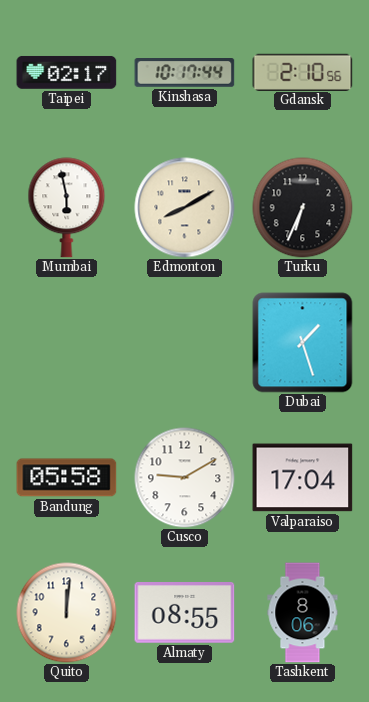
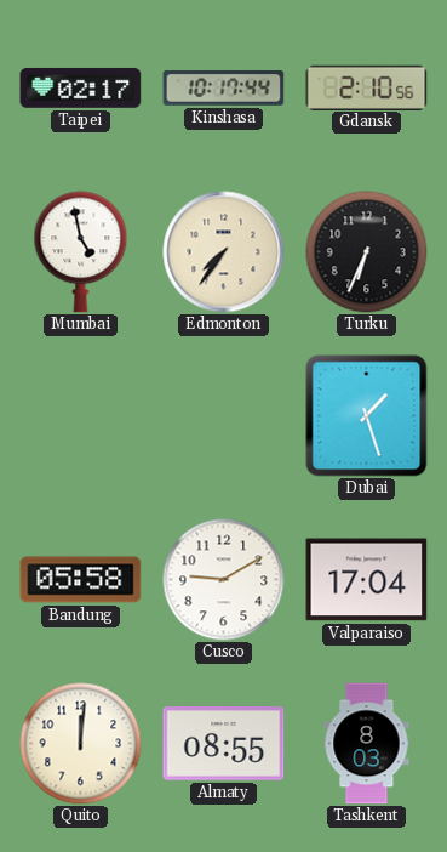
Mumbai: 5:58 -> 4:58
Edmonton: 8:10 -> 7:36
Tashkent: 8:06 -> 8:03
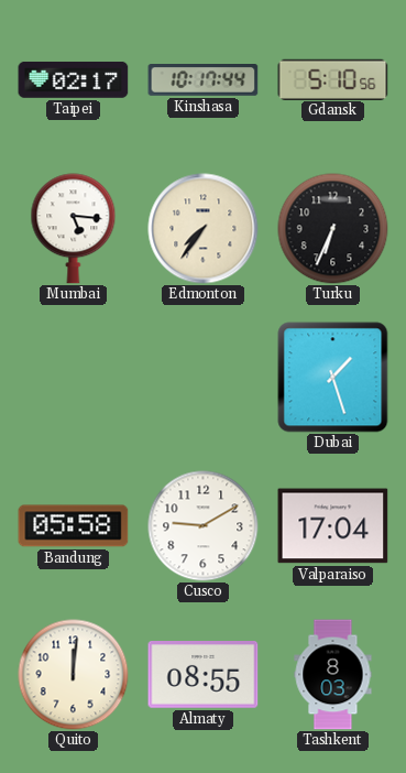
Gdansk: 2:10 -> 5:10
Mumbai: 4:58 -> 5:16
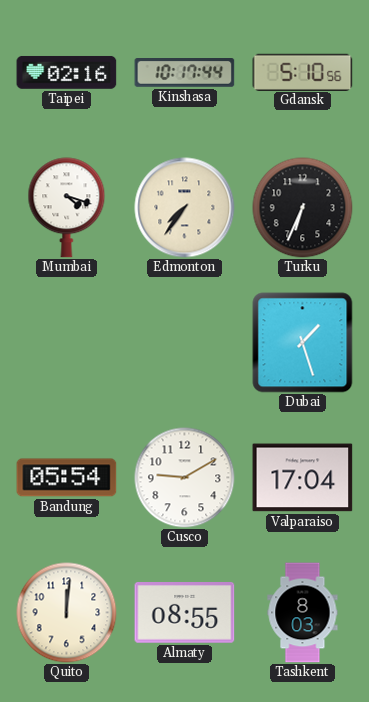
Taipei: 02:17 -> 02:16
Mumbai: 5:16 -> 4:18
Bandung: 05:58 -> 05:54
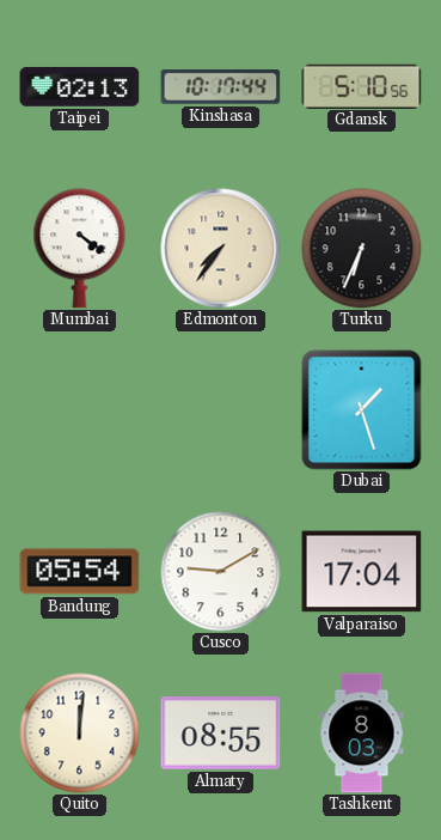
Taipei: 02:16 -> 02:13
Mumbai: 4:18 -> 4:21
